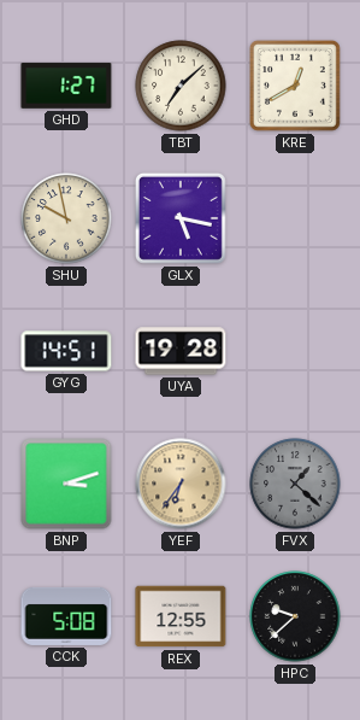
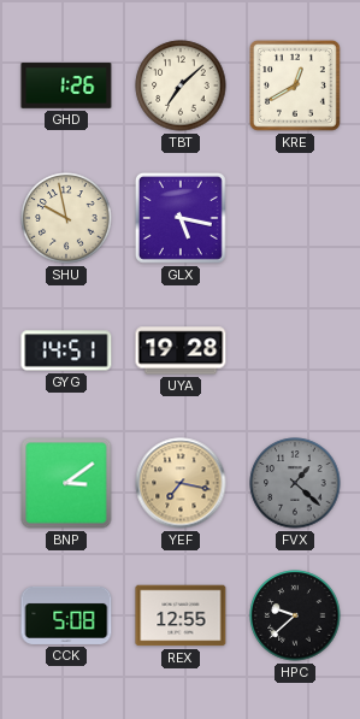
GHD: 1:27 -> 1:26
BNP: 3:12 -> 3:09
YEF: 6:36 -> 7:17
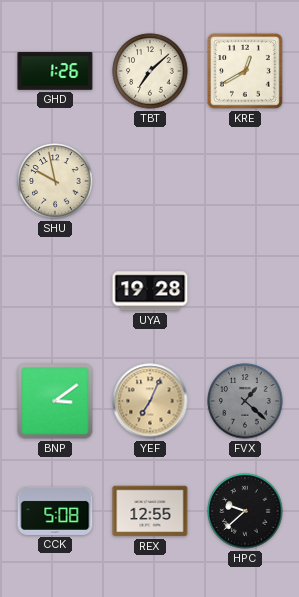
GLX: 5:17 -> none
GYG: 14:51 -> none
YEF: 7:17 -> 7:04
